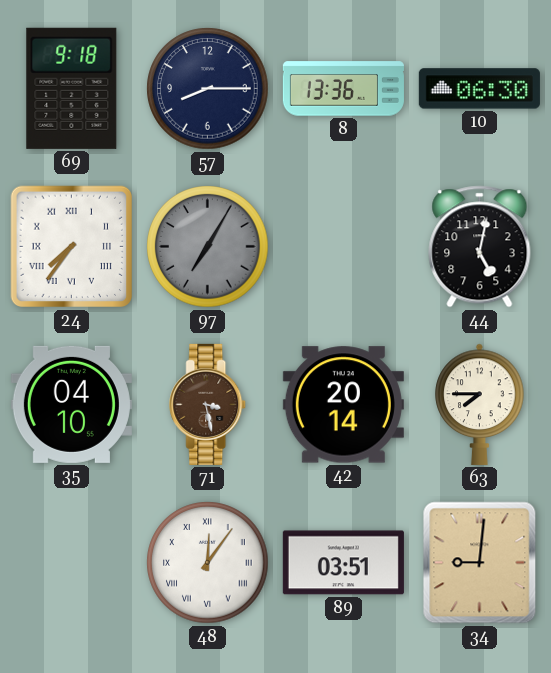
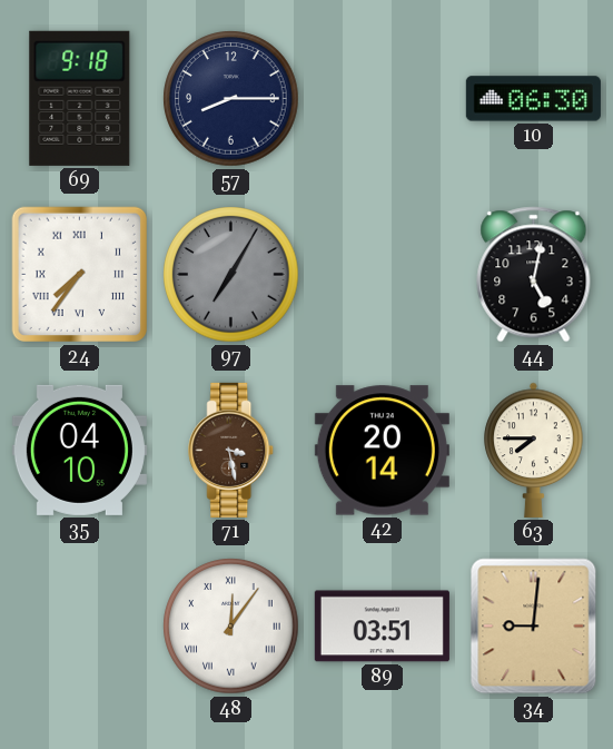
8: 13:36 -> none
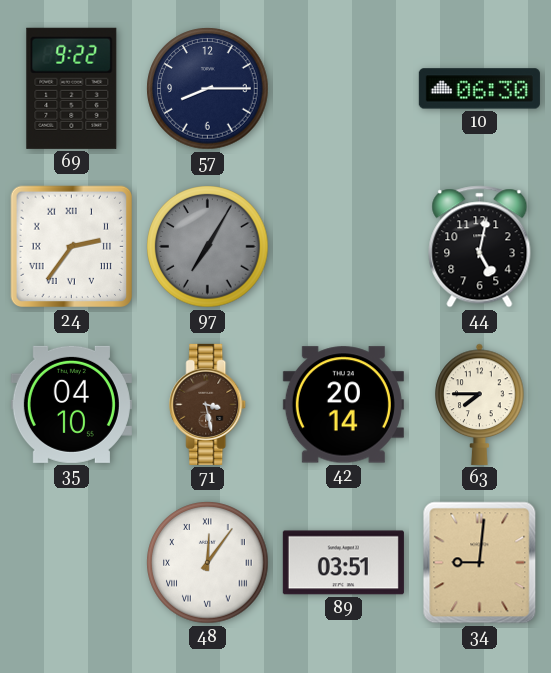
69: 9:18 -> 9:22
24: 7:36 -> 2:36
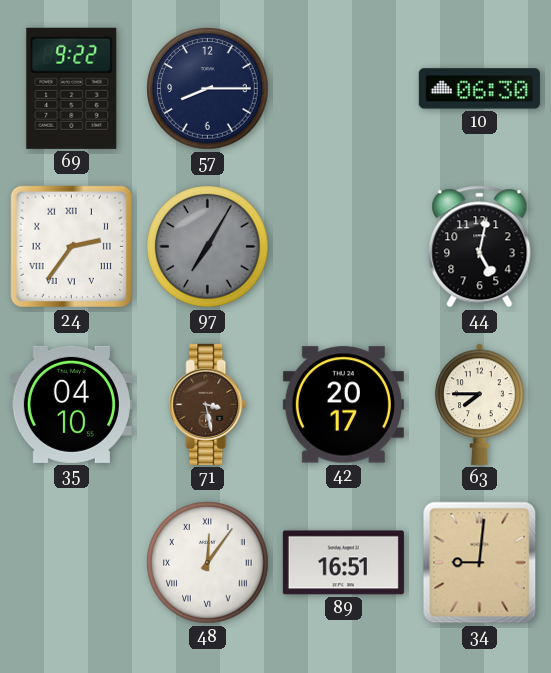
42: 20:14 -> 20:17
89: 03:51 -> 16:51
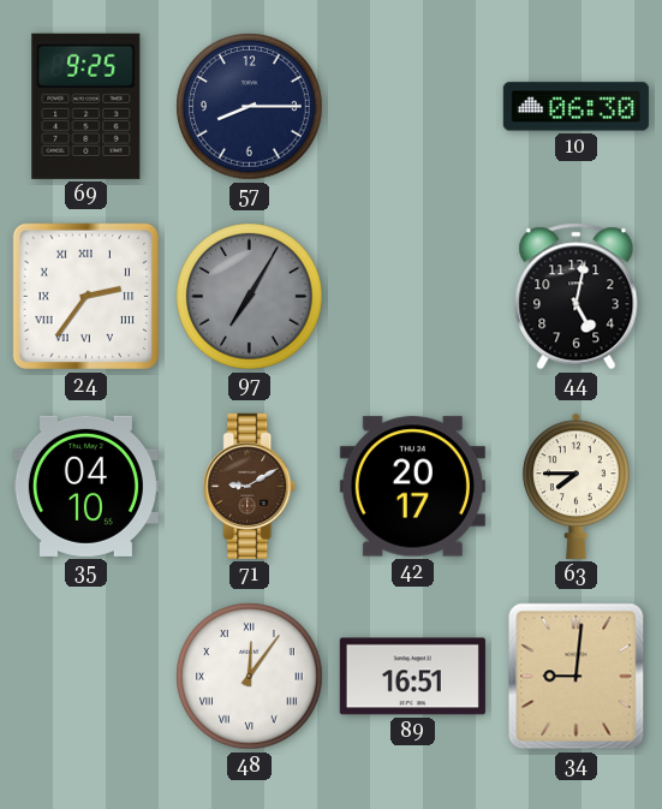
69: 9:22 -> 9:25
71: 3:28 -> 9:10
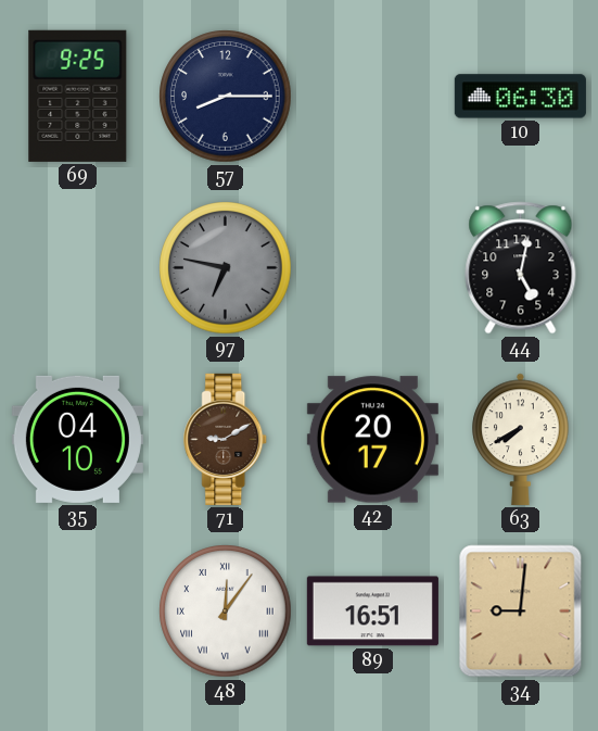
24: 2:36 -> none
97: 7:05 -> 6:47
63: 7:45 -> 7:40
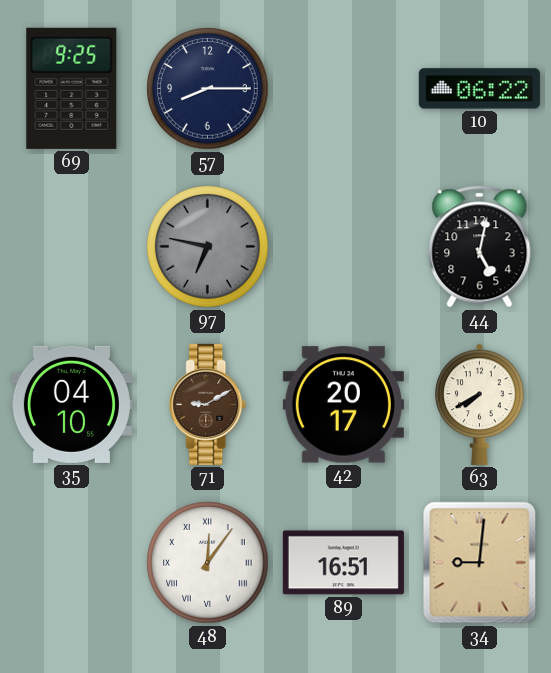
10: 06:30 -> 06:22
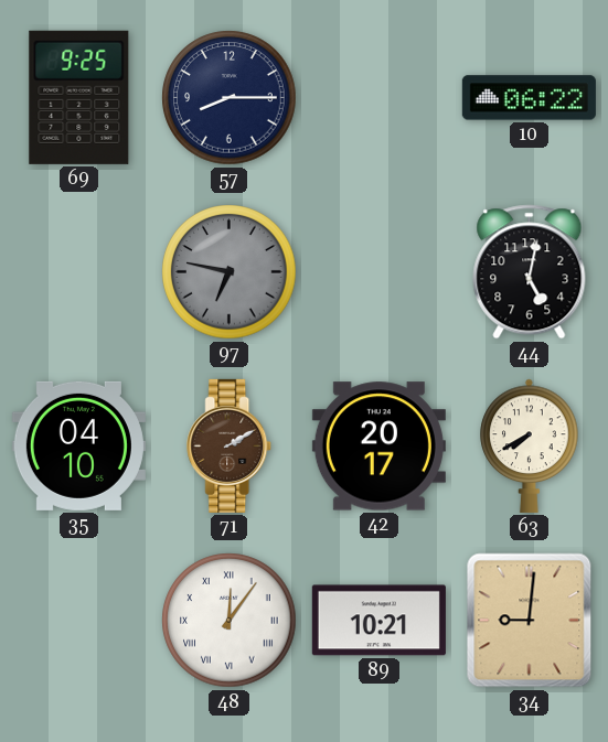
71: 9:10 -> 2:10
89: 16:51 -> 10:21
